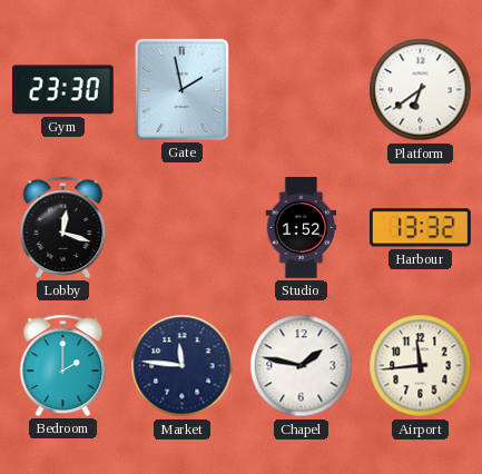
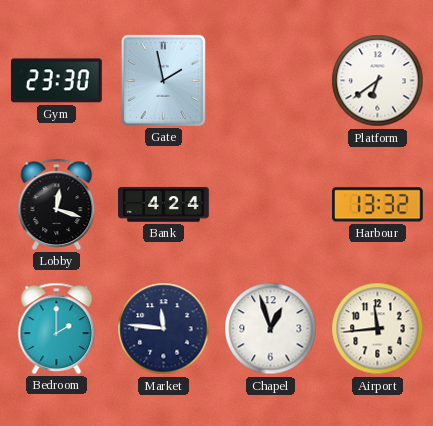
Bank: none -> 4:24
Studio: 1:52 -> none
Chapel: 1:47 -> 12:57
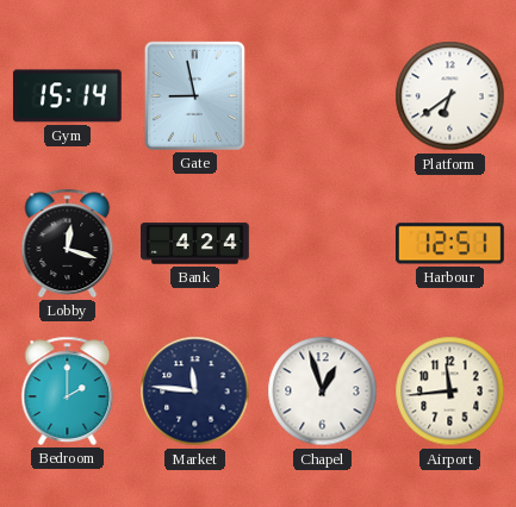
Gym: 23:30 -> 15:14
Gate: 1:58 -> 8:58
Harbour: 13:32 -> 12:51
